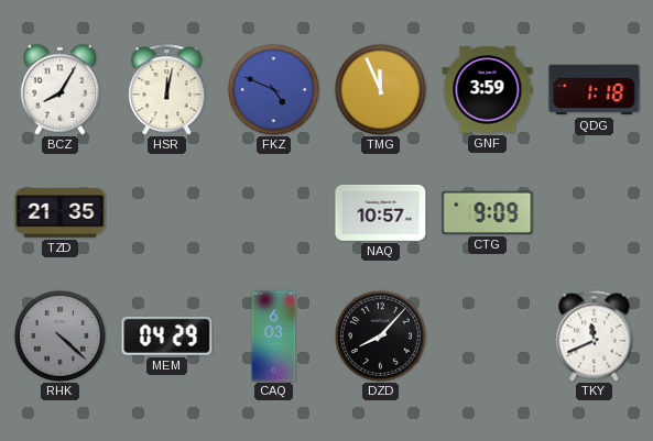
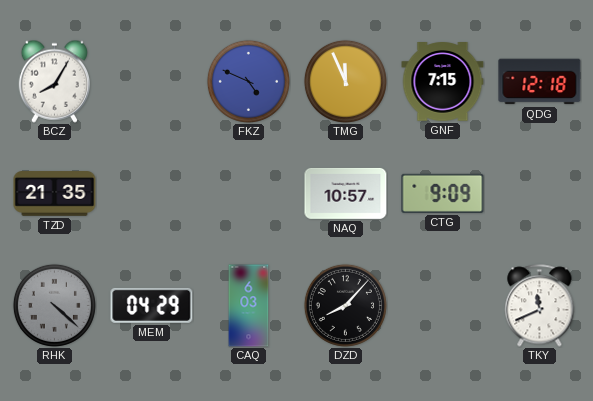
HSR: 12:02 -> none
GNF: 3:59 -> 7:15
QDG: 1:18 -> 12:18
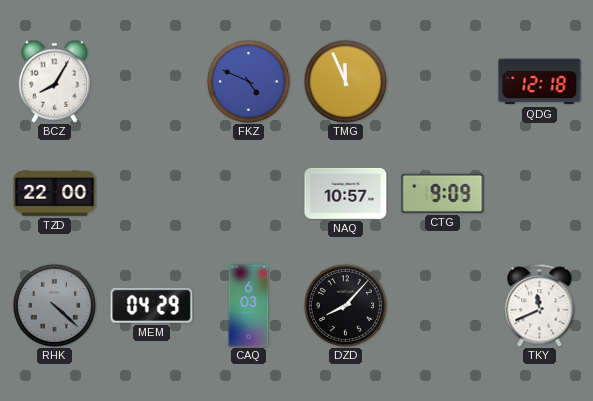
GNF: 7:15 -> none
TZD: 21:35 -> 22:00
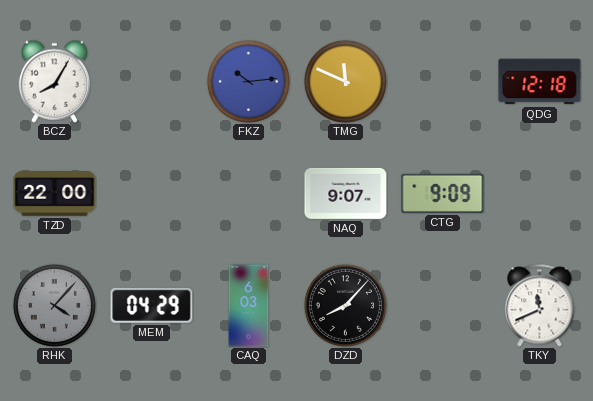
FKZ: 4:49 -> 10:14
TMG: 11:56 -> 11:49
NAQ: 10:57 -> 9:07
RHK: 4:22 -> 4:07
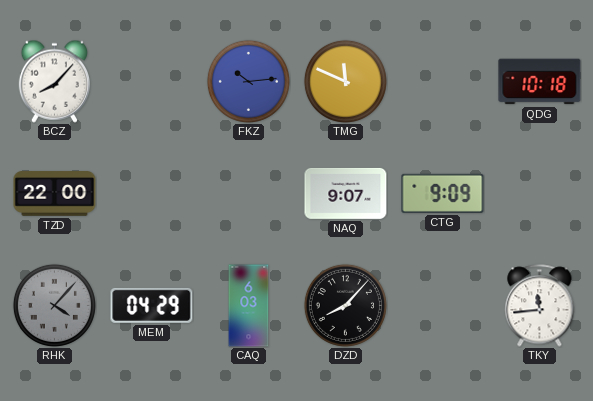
BCZ: 8:05 -> 8:07
QDG: 12:18 -> 10:18
TKY: 11:41 -> 11:44
